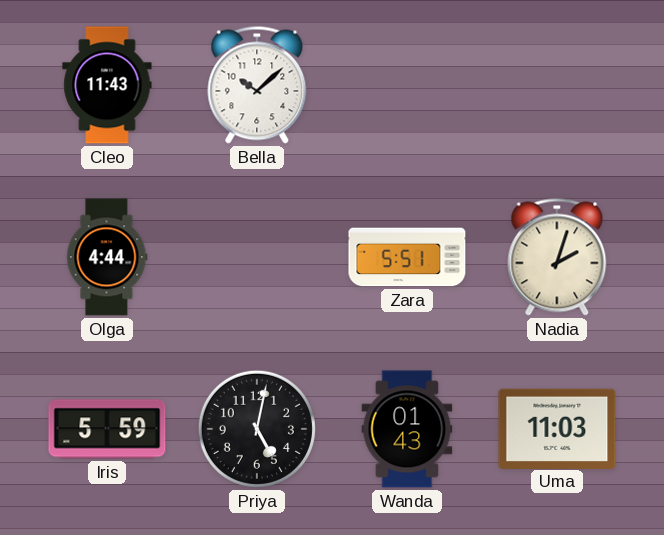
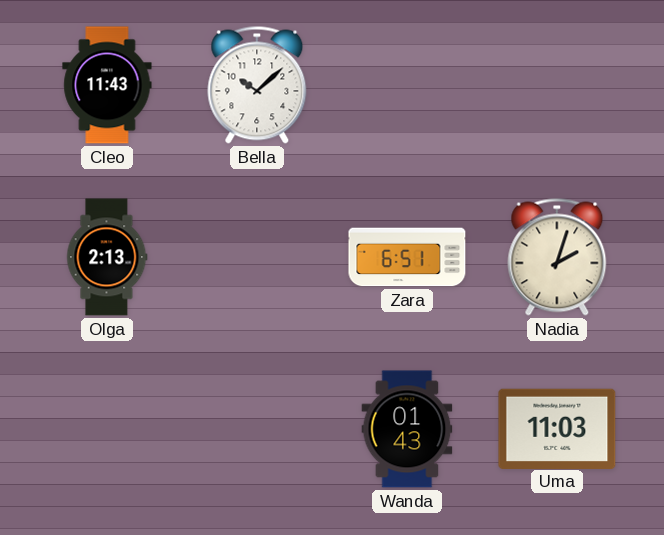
Olga: 4:44 -> 2:13
Zara: 5:51 -> 6:51
Iris: 5:59 -> none
Priya: 5:02 -> none
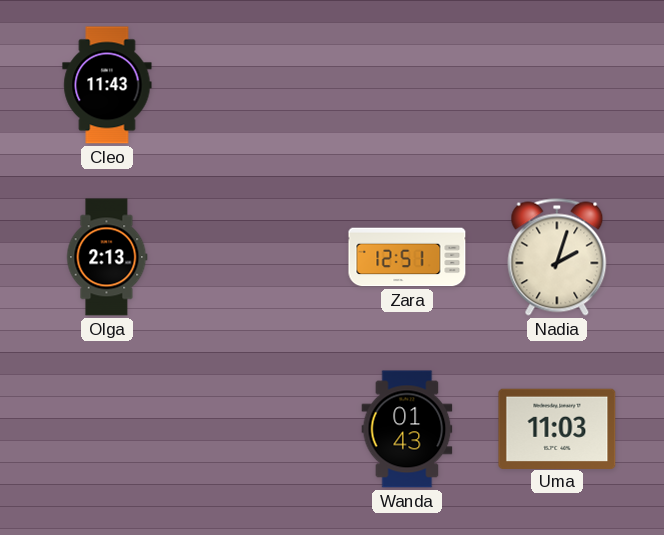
Bella: 10:08 -> none
Zara: 6:51 -> 12:51
